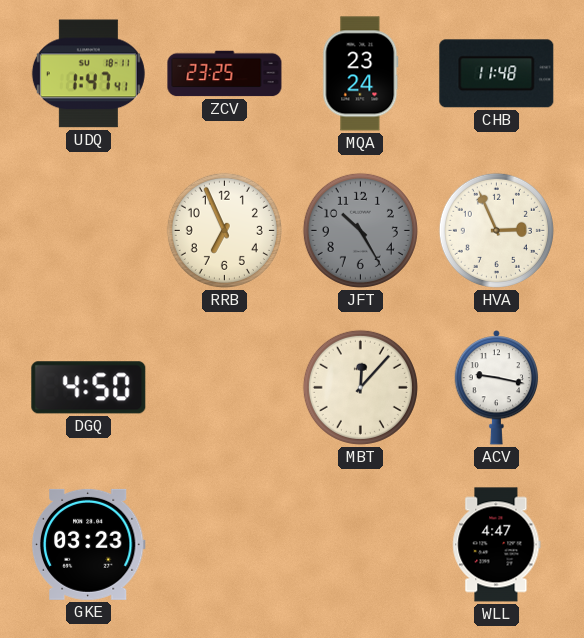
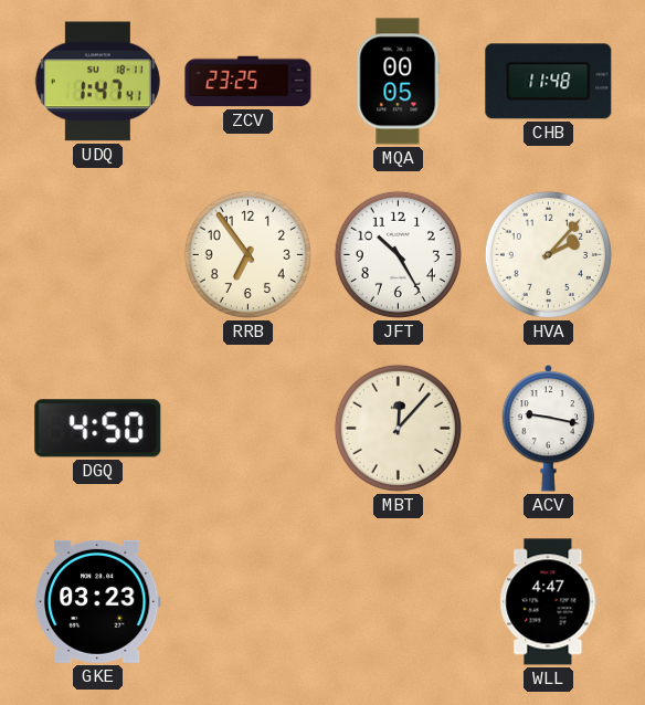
MQA: 23:24 -> 00:05
RRB: 6:56 -> 6:54
JFT dial: grey -> white
HVA: 2:56 -> 2:07
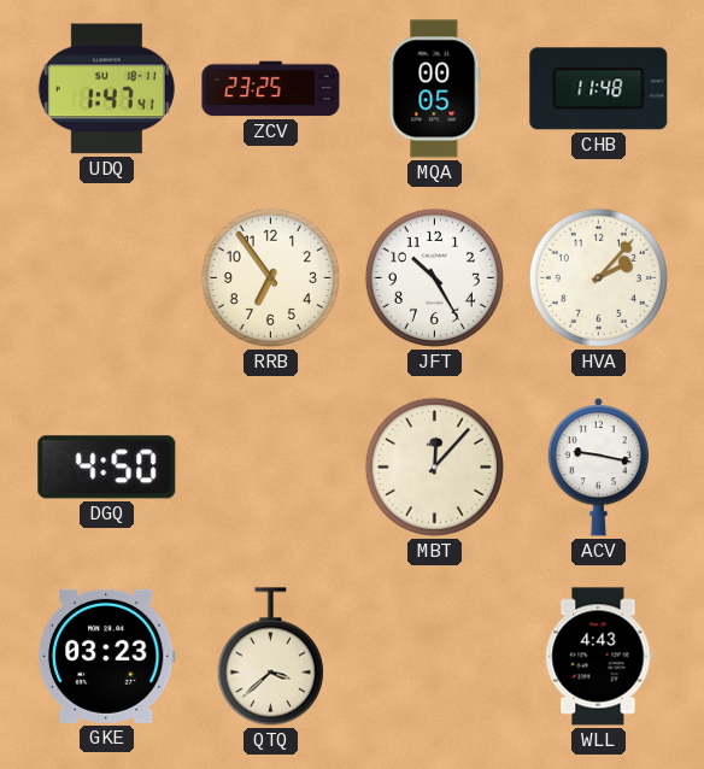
QTQ: none -> 3:38
WLL: 4:47 -> 4:43
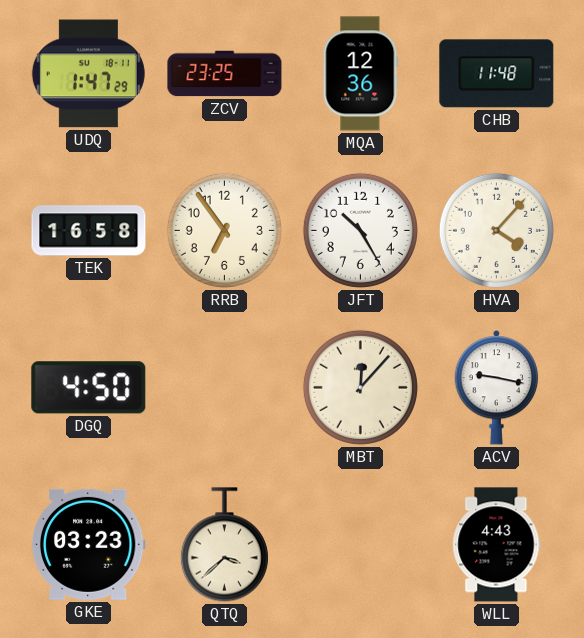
UDQ: 1:47:41 -> 1:47:29
MQA: 00:05 -> 12:36
TEK: none -> 16:58
HVA: 2:07 -> 4:07
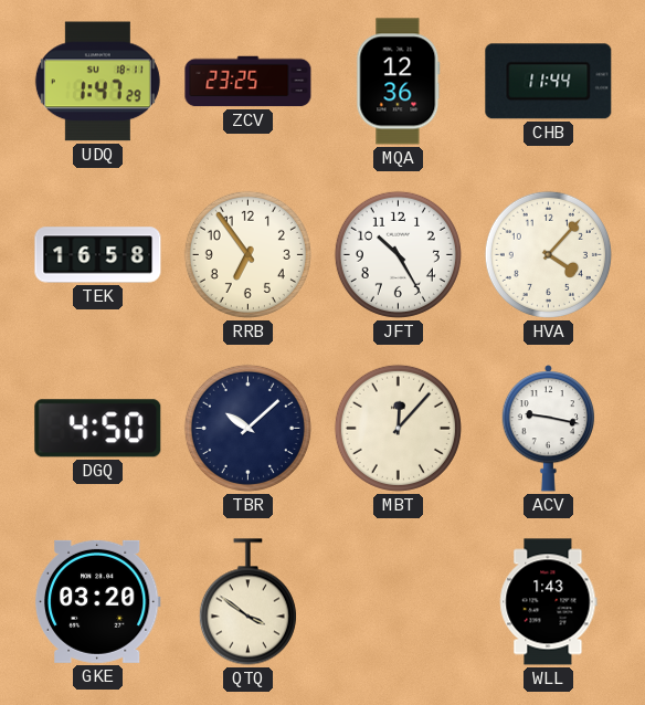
CHB: 11:48 -> 11:44
TBR: none -> 10:08
GKE: 03:23 -> 03:20
QTQ: 3:38 -> 3:51
WLL: 4:43 -> 1:43
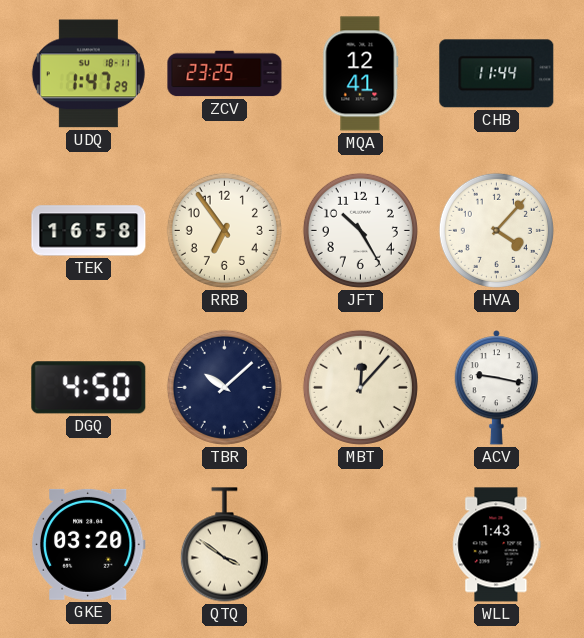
MQA: 12:36 -> 12:41
